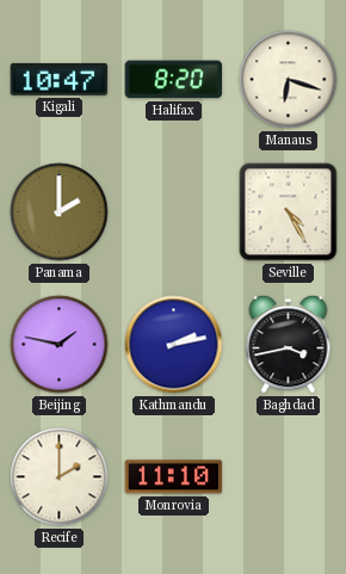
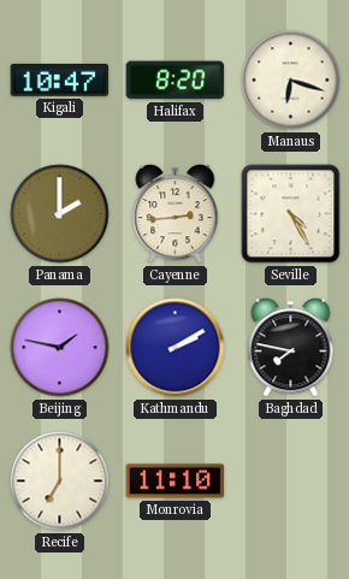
Cayenne: none -> 2:44
Kathmandu: 2:13 -> 2:10
Baghdad: 3:43 -> 7:47
Recife: 2:00 -> 7:00
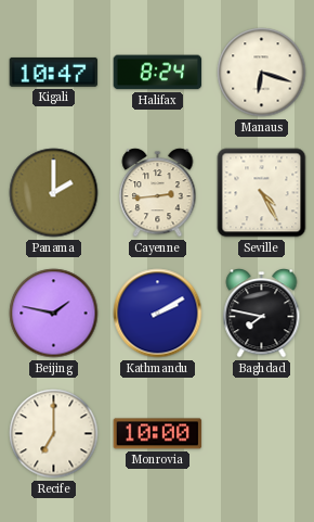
Halifax: 8:20 -> 8:24
Monrovia: 11:10 -> 10:00
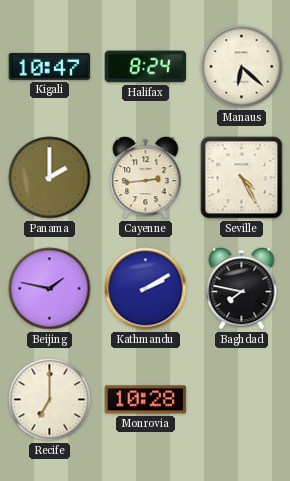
Manaus: 6:18 -> 6:22
Monrovia: 10:00 -> 10:28
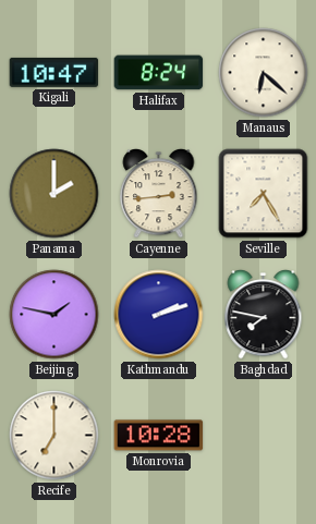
Seville: 4:25 -> 7:25
Kathmandu: 2:10 -> 2:12
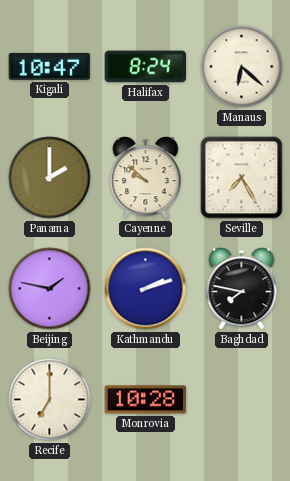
Cayenne: 2:44 -> 9:52
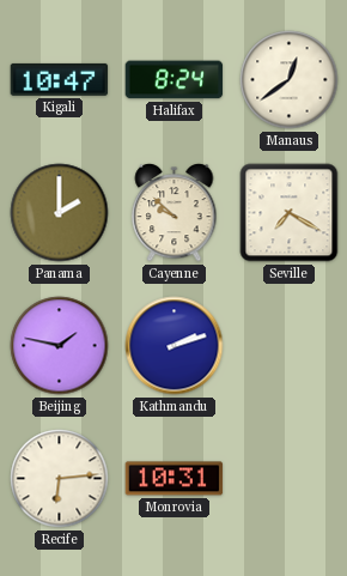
Manaus: 6:22 -> 12:39
Seville: 7:25 -> 7:20
Baghdad: 7:47 -> none
Recife: 7:00 -> 6:14
Monrovia: 10:28 -> 10:31
